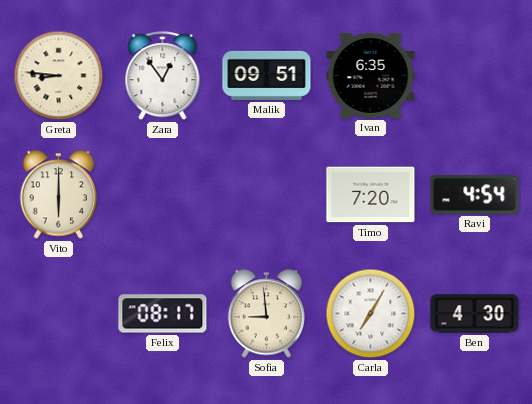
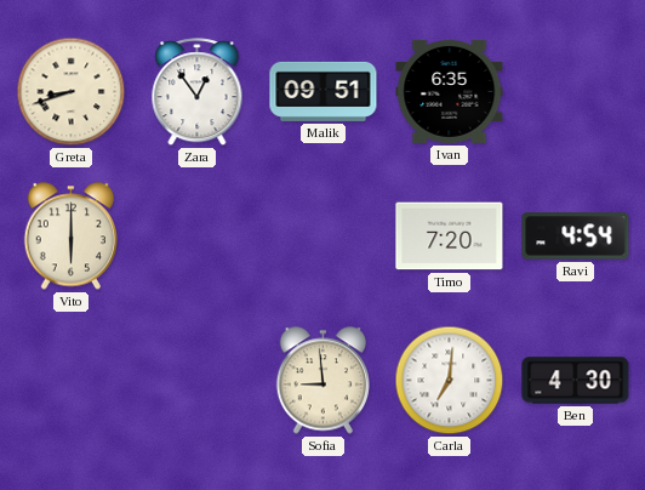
Greta: 8:46 -> 8:42
Felix: 08:17 -> none
Carla: 7:05 -> 7:01
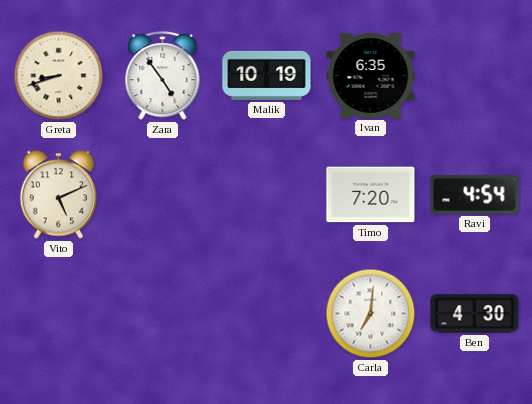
Zara: 12:54 -> 4:54
Malik: 09:51 -> 10:19
Vito: 6:00 -> 5:11
Sofia: 8:59 -> none
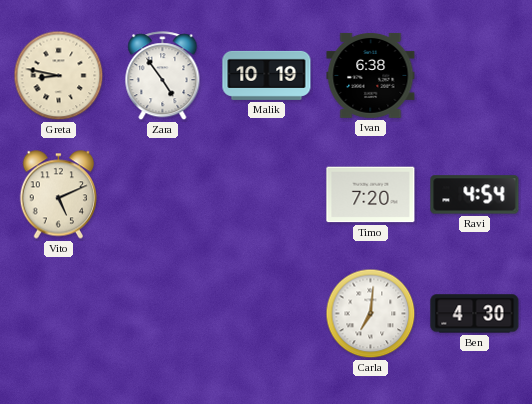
Greta: 8:42 -> 8:47
Ivan: 6:35 -> 6:38
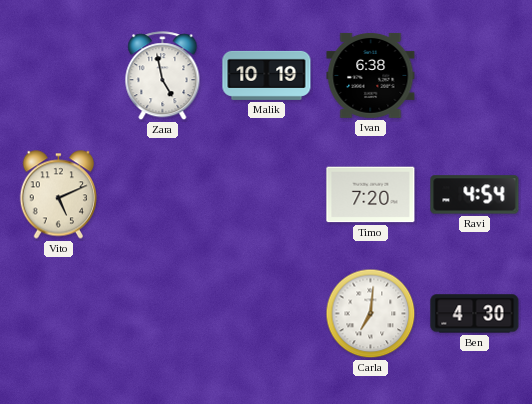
Greta: 8:47 -> none
Zara: 4:54 -> 4:58
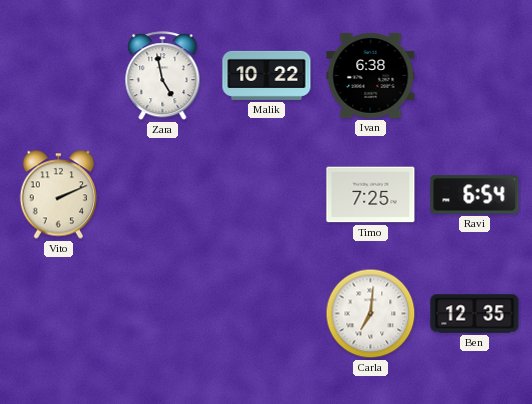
Malik: 10:19 -> 10:22
Vito: 5:11 -> 2:11
Timo: 7:20 -> 7:25
Ravi: 4:54 -> 6:54
Ben: 4:30 -> 12:35
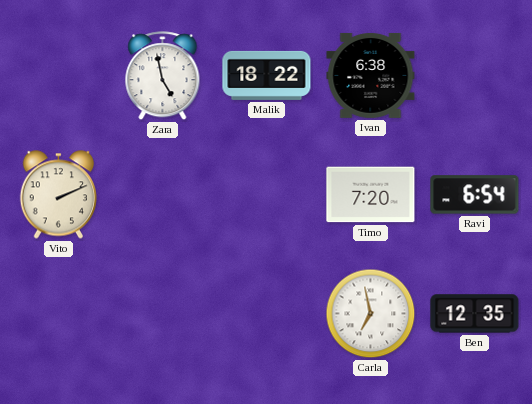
Malik: 10:22 -> 18:22
Timo: 7:25 -> 7:20
Carla: 7:01 -> 6:58
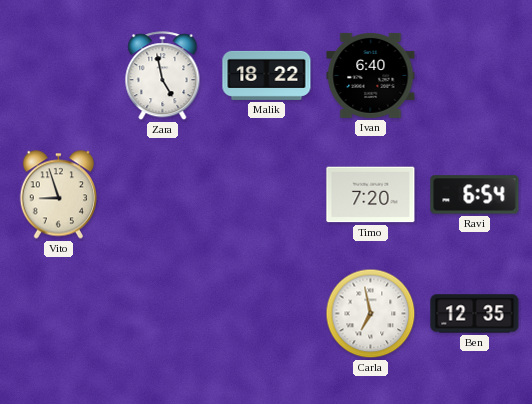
Ivan: 6:38 -> 6:40
Vito: 2:11 -> 8:57
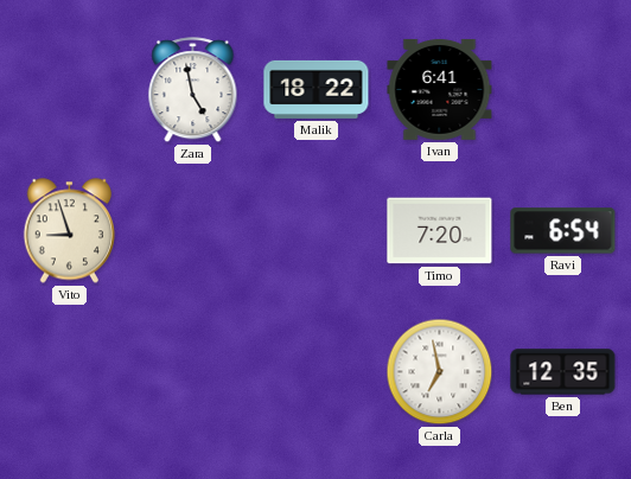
Ivan: 6:40 -> 6:41
